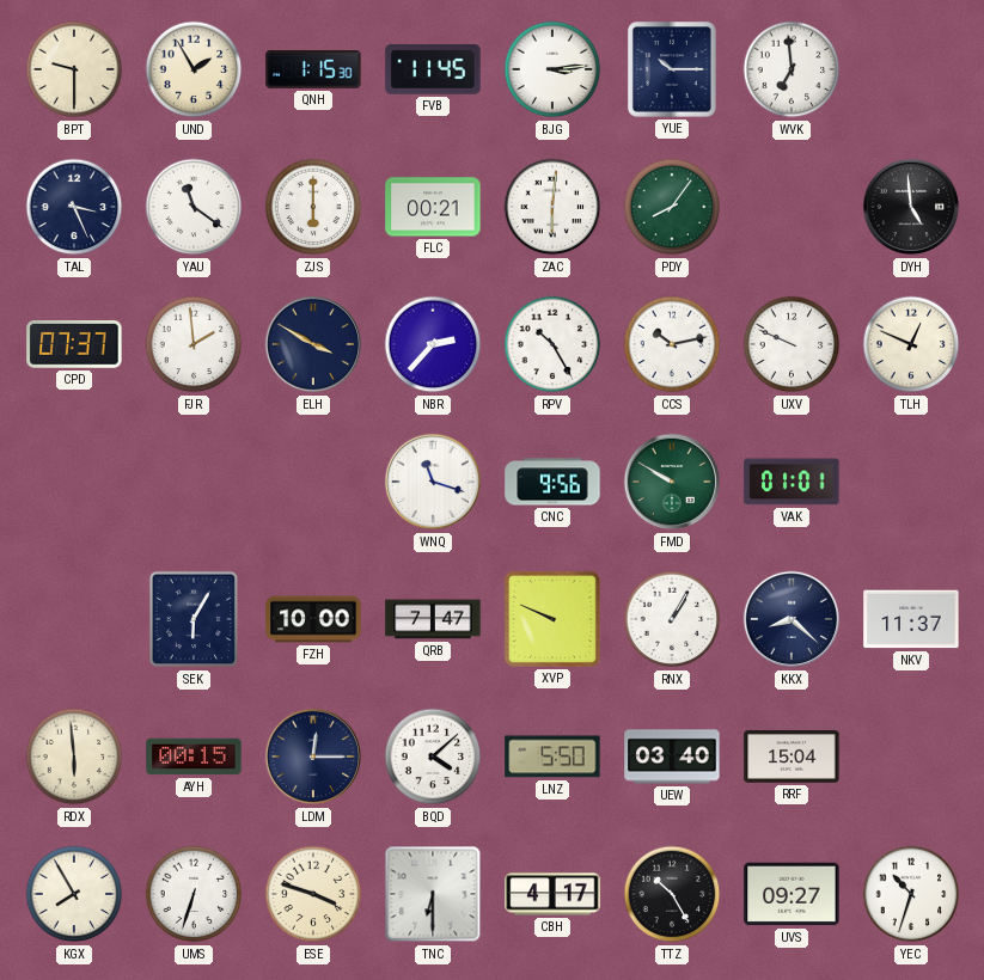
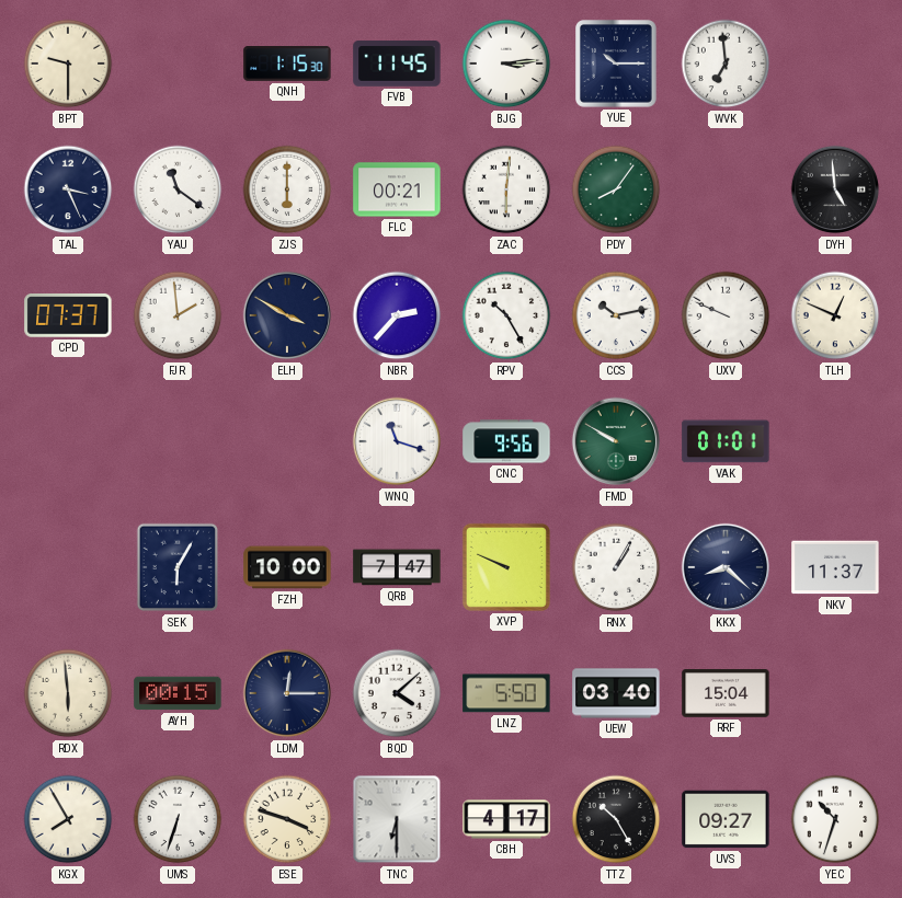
UND: 1:55 -> none
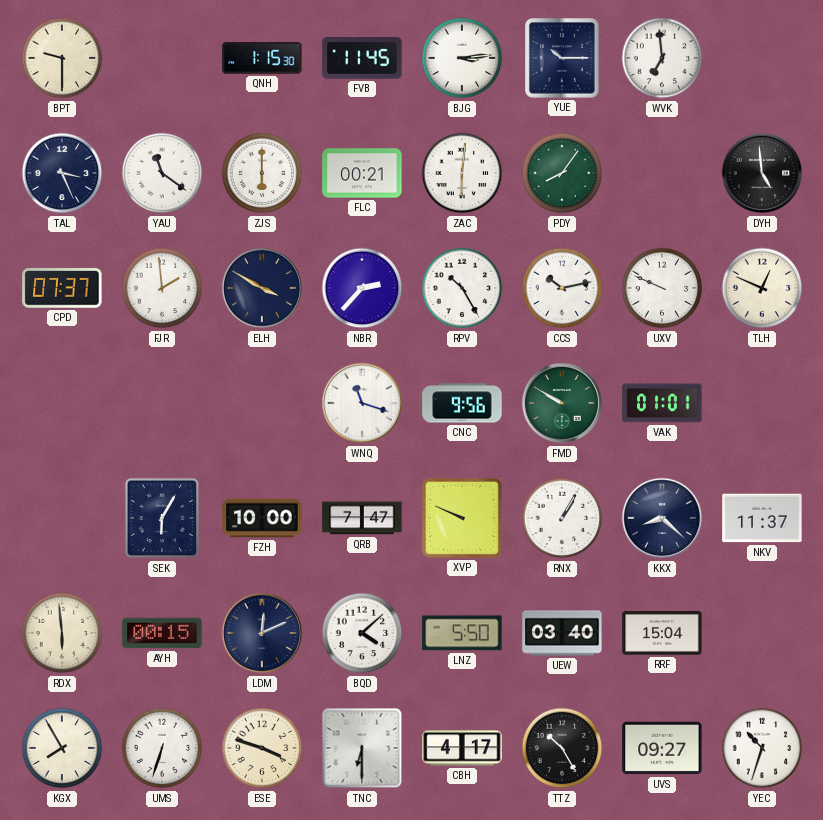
LDM: 12:15 -> 12:11
